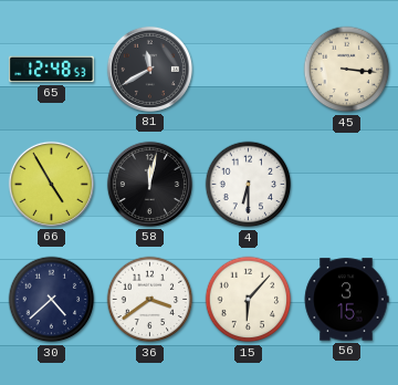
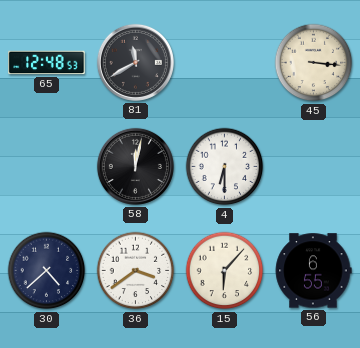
66: 4:55 -> none
56: 3:15 -> 6:55
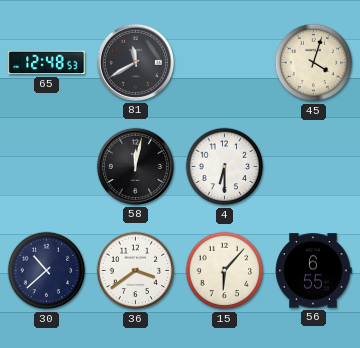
45: 3:16 -> 4:03
30: 4:38 -> 10:38
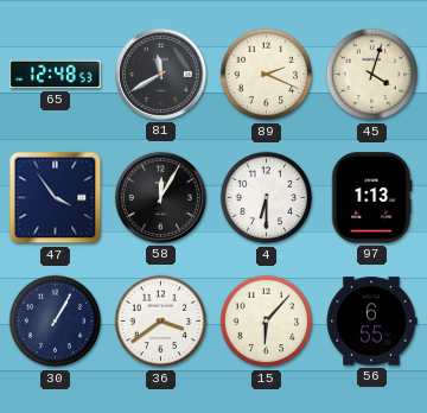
89: none -> 2:19
47: none -> 3:54
58: 12:02 -> 12:05
97: none -> 1:13
30: 10:38 -> 1:05
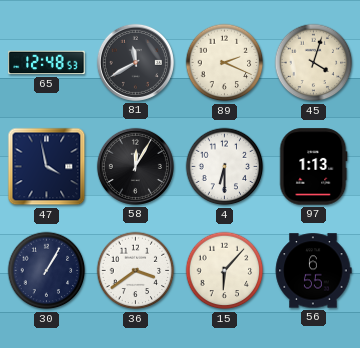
47: 3:54 -> 3:58
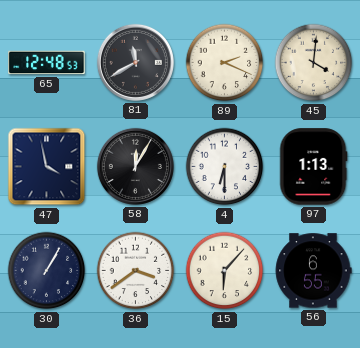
45: 4:03 -> 4:01
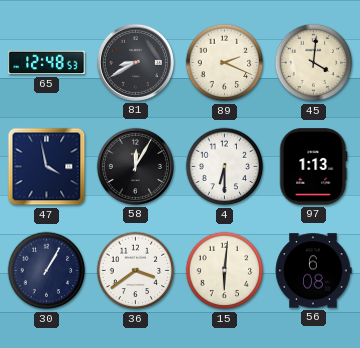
81: 11:40 -> 8:40
15: 6:07 -> 6:01
56: 6:55 -> 6:08
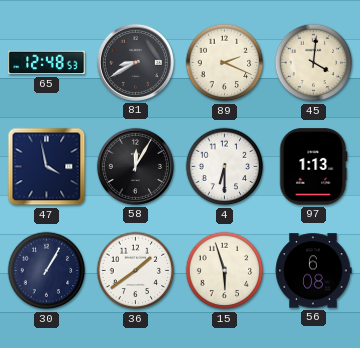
36: 3:39 -> 1:39
15: 6:01 -> 5:57
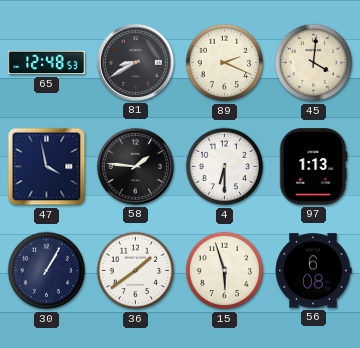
58: 12:05 -> 1:46
